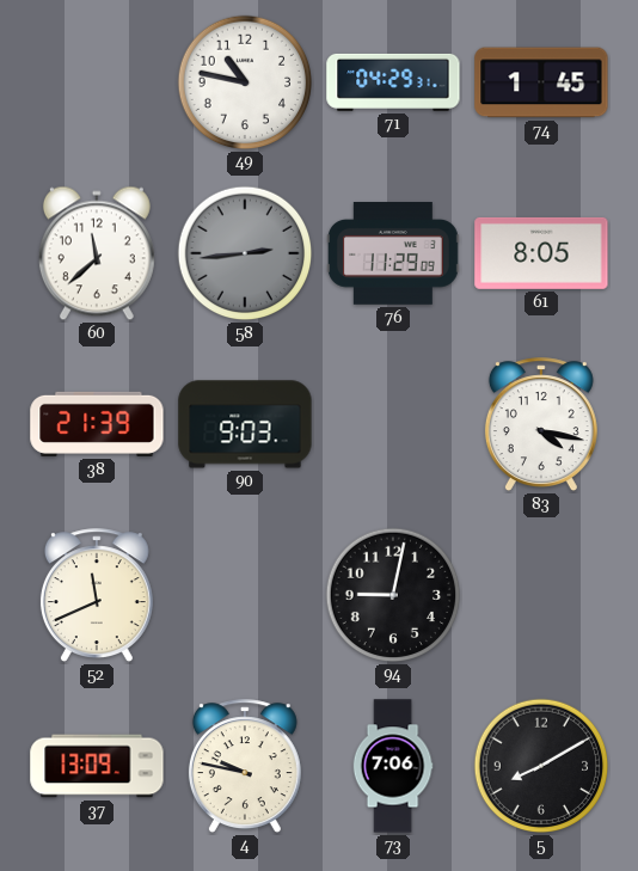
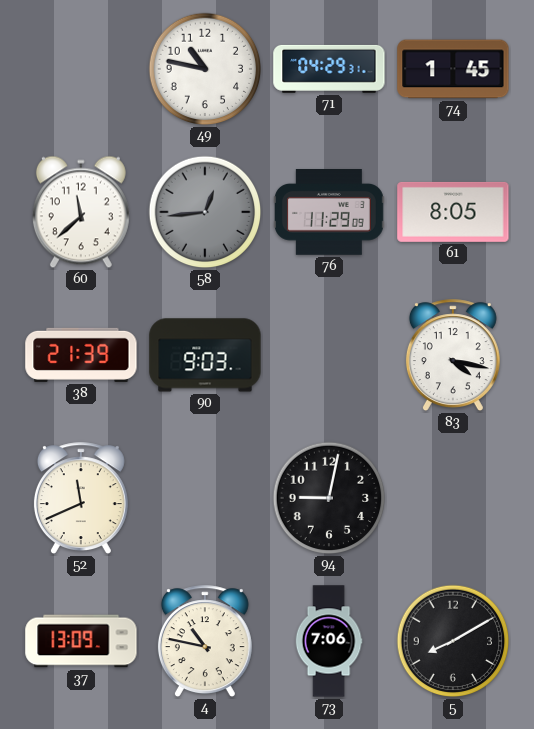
58: 2:44 -> 12:44
4: 9:47 -> 10:47
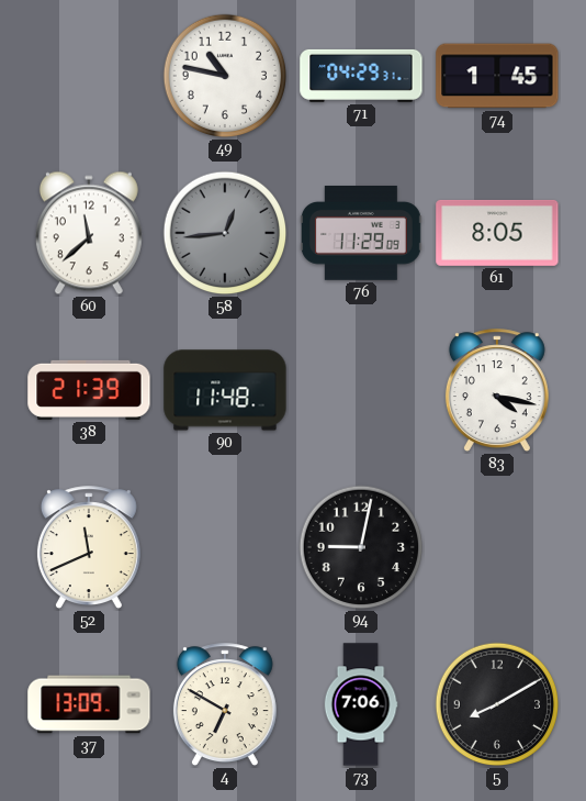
90: 9:03 -> 11:48
4: 10:47 -> 6:50
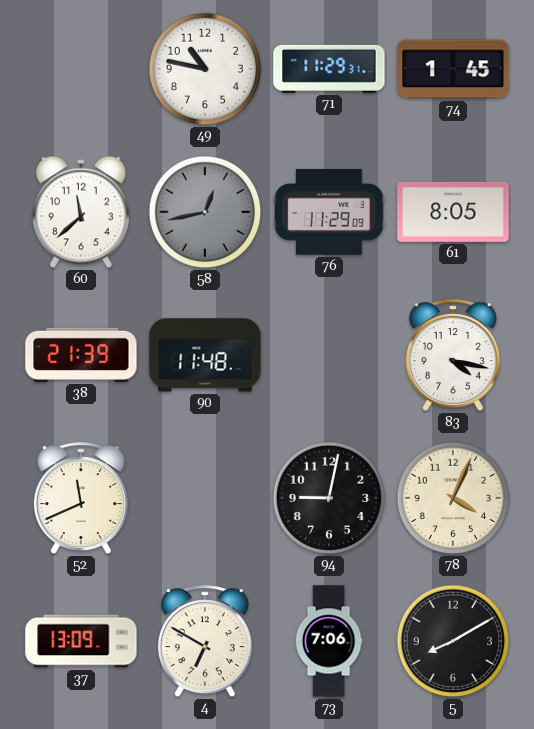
71: 04:29 -> 11:29
58: 12:44 -> 12:43
78: none -> 4:04
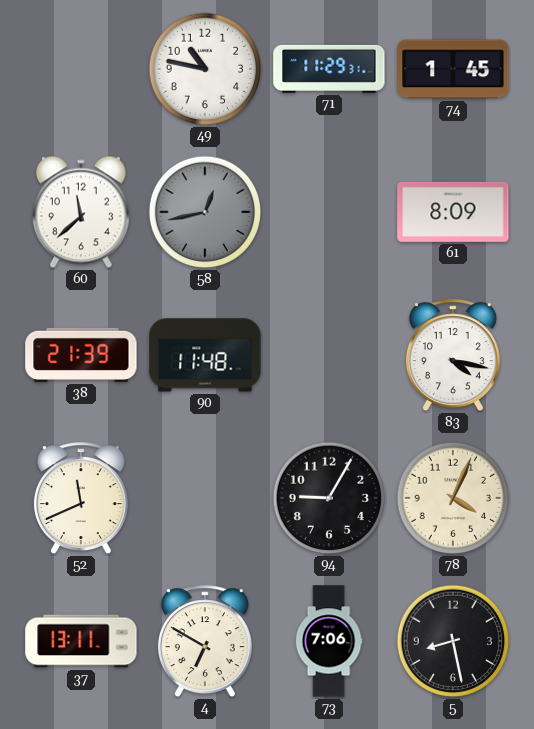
76: 11:29 -> none
61: 8:05 -> 8:09
94: 9:02 -> 9:05
37: 13:09 -> 13:11
5: 8:10 -> 8:28
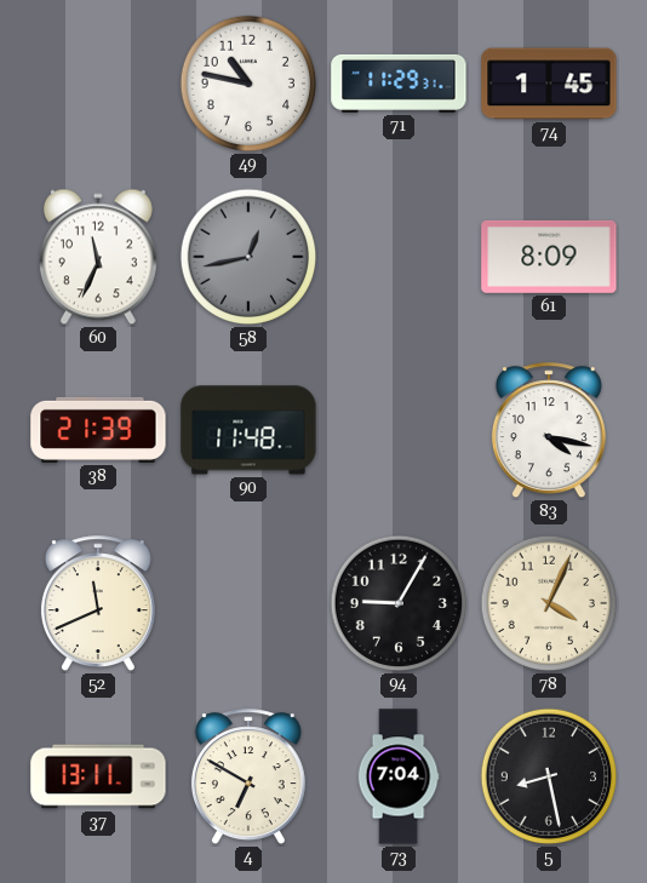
60: 11:38 -> 11:34
73: 7:06 -> 7:04
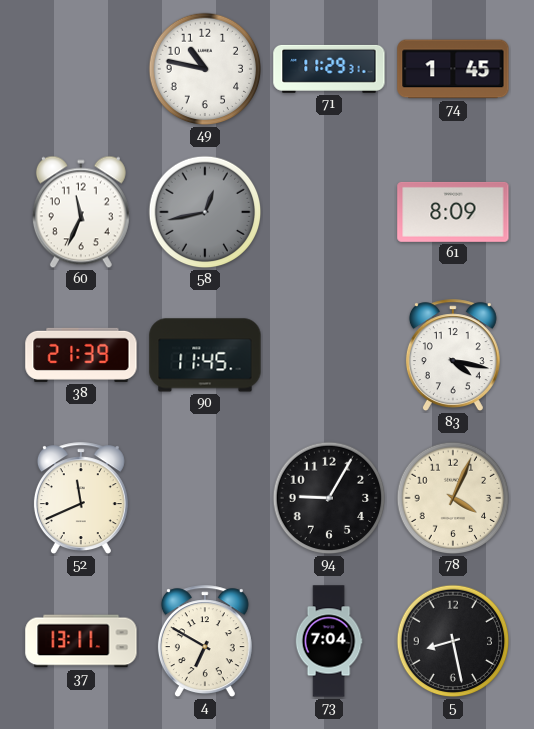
90: 11:48 -> 11:45
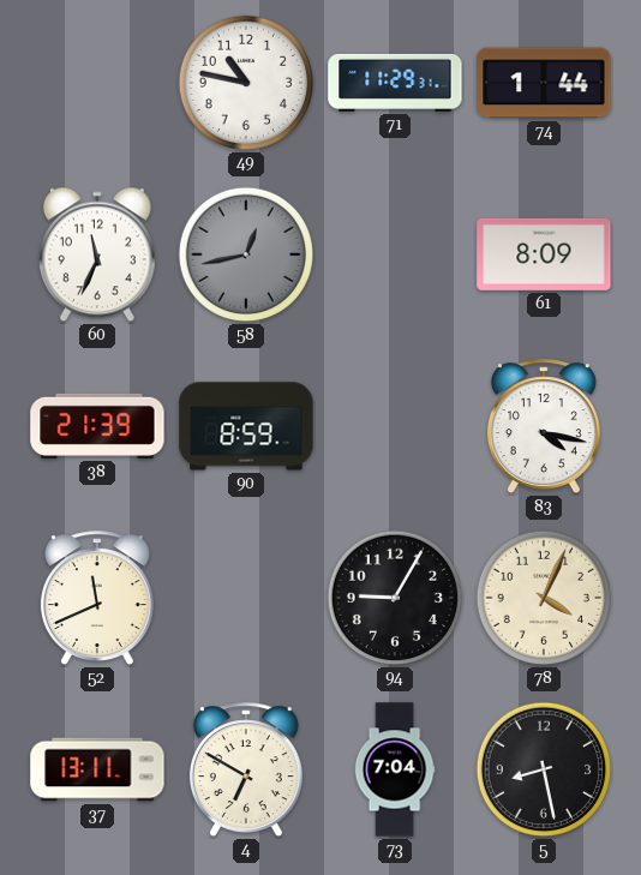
74: 1:45 -> 1:44
90: 11:45 -> 8:59
